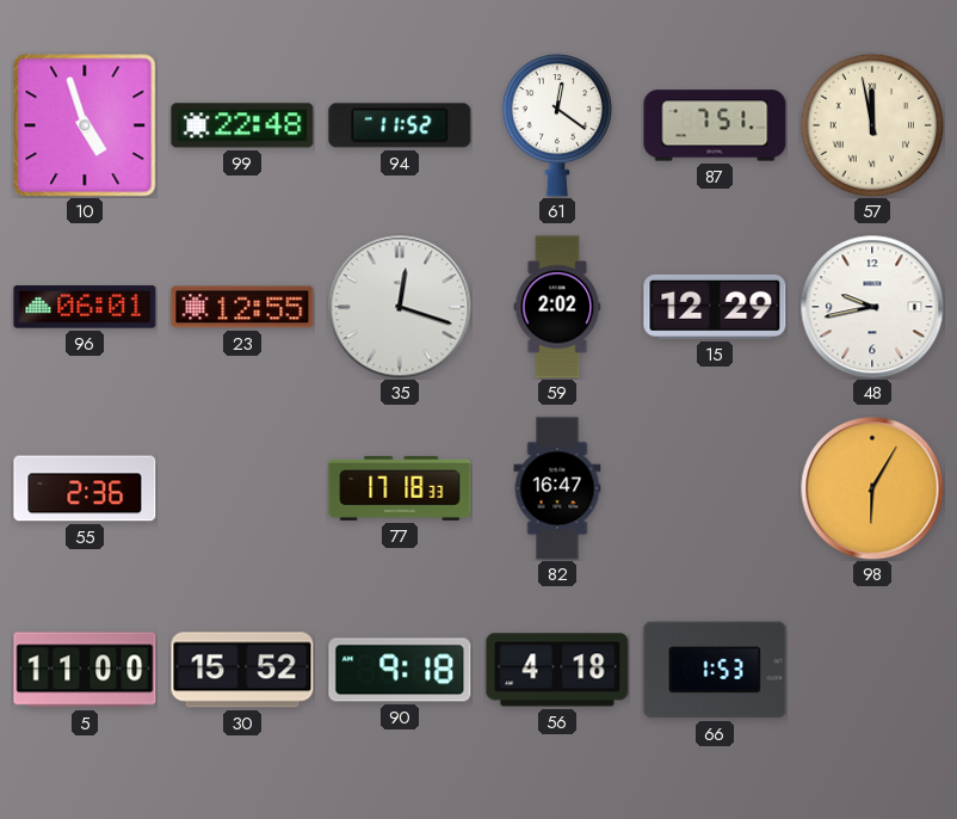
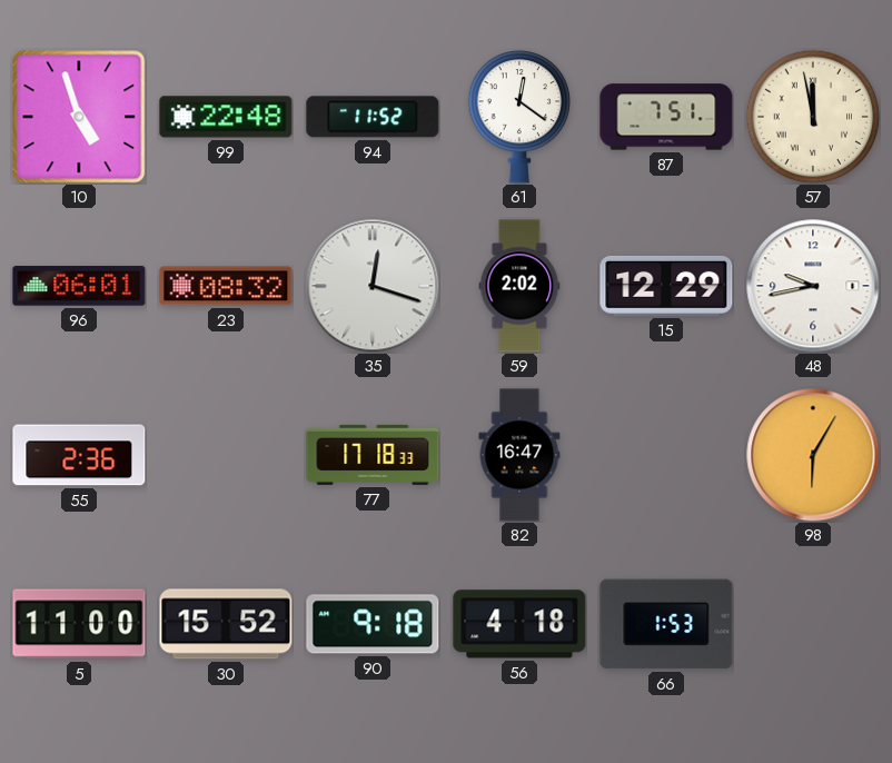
23: 12:55 -> 08:32
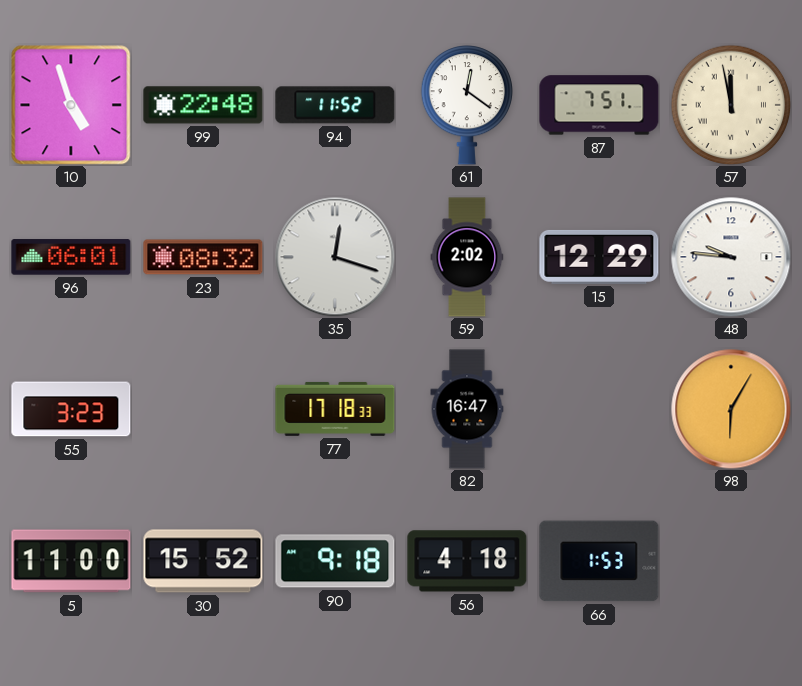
48: 9:43 -> 9:46
55: 2:36 -> 3:23
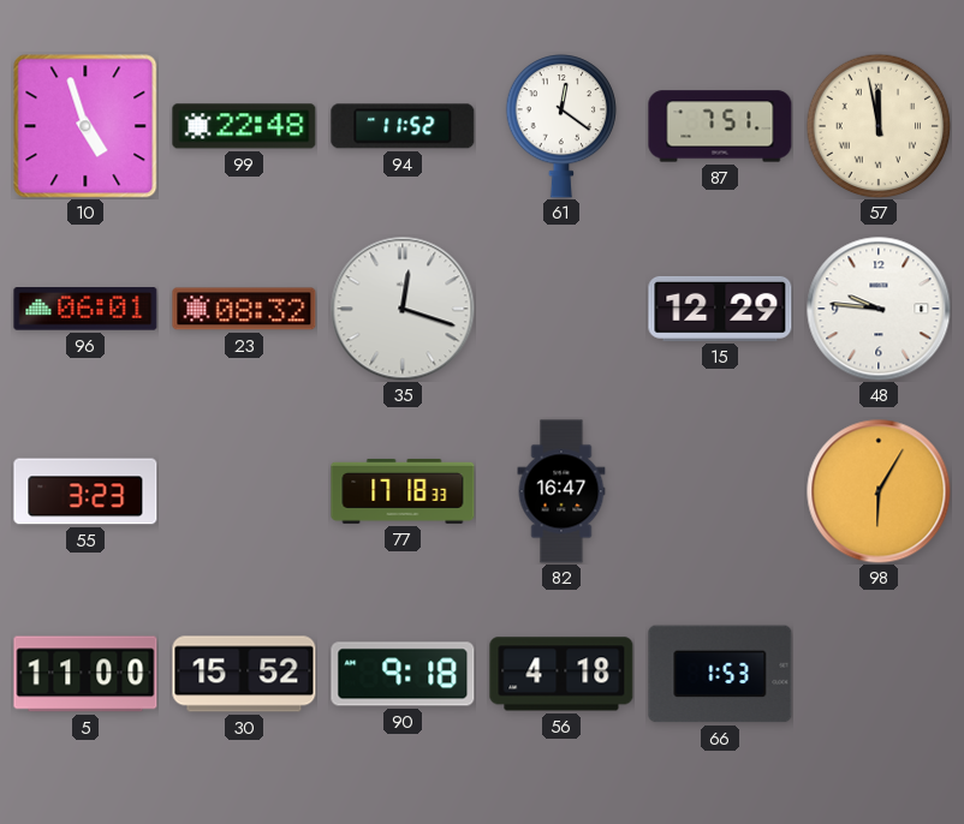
59: 2:02 -> none
